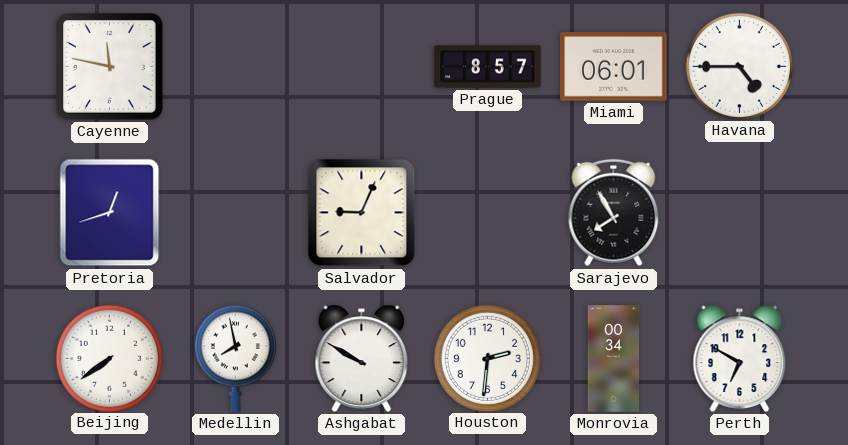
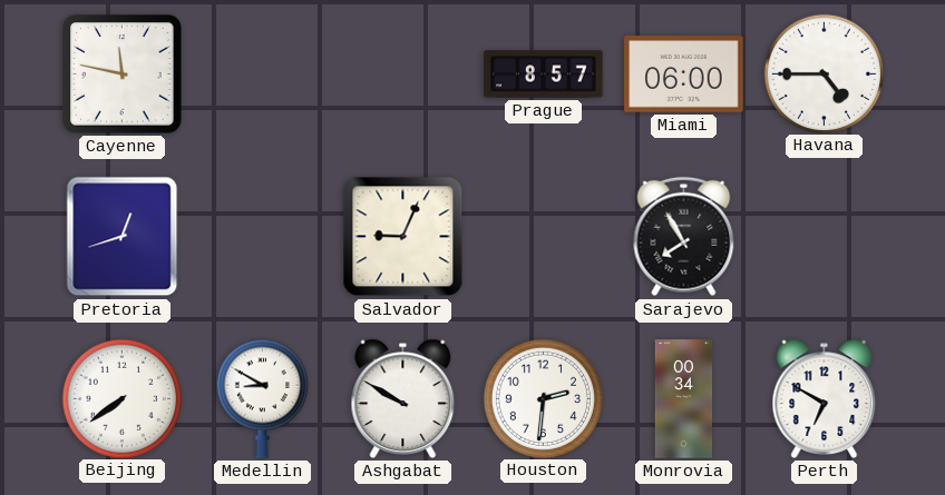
Miami: 06:01 -> 06:00
Medellin: 7:58 -> 8:50
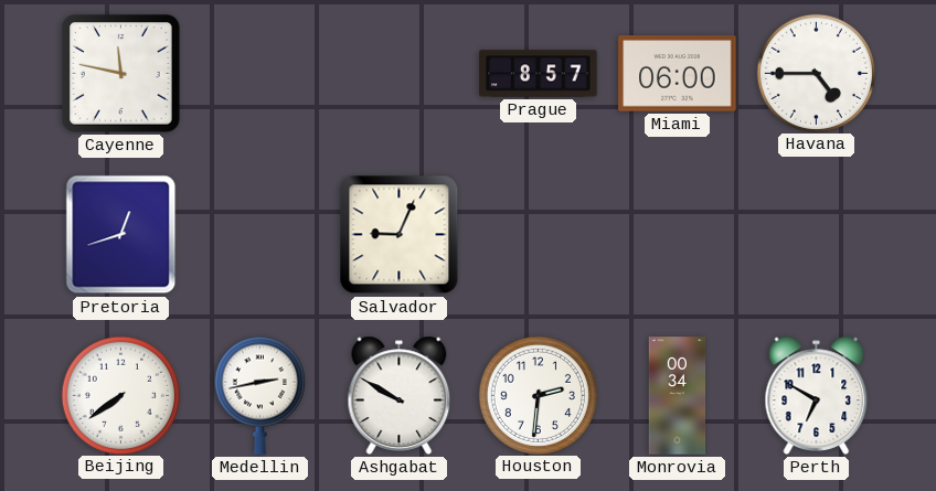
Sarajevo: 7:55 -> none
Medellin: 8:50 -> 2:43
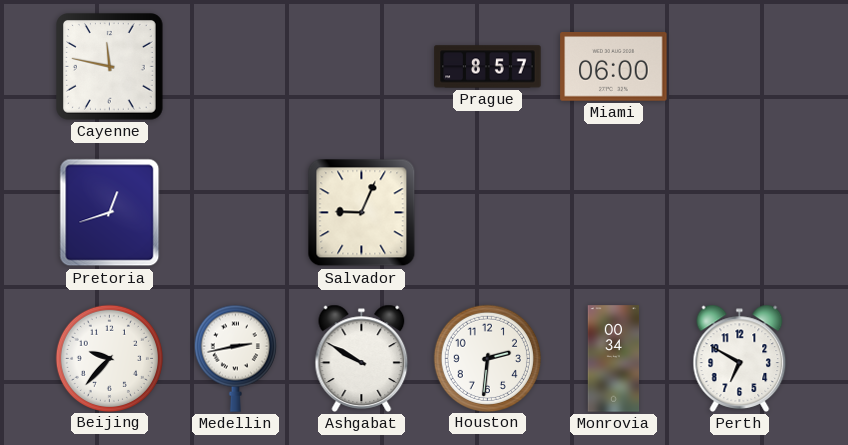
Havana: 4:45 -> none
Beijing: 7:39 -> 9:37
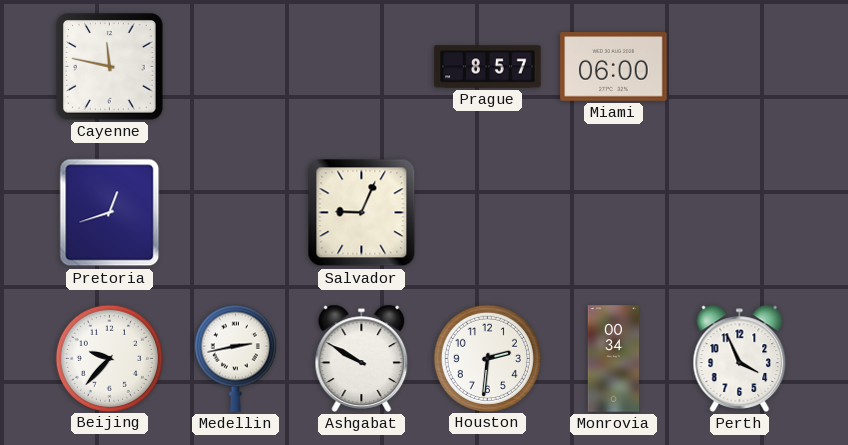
Perth: 6:50 -> 3:56
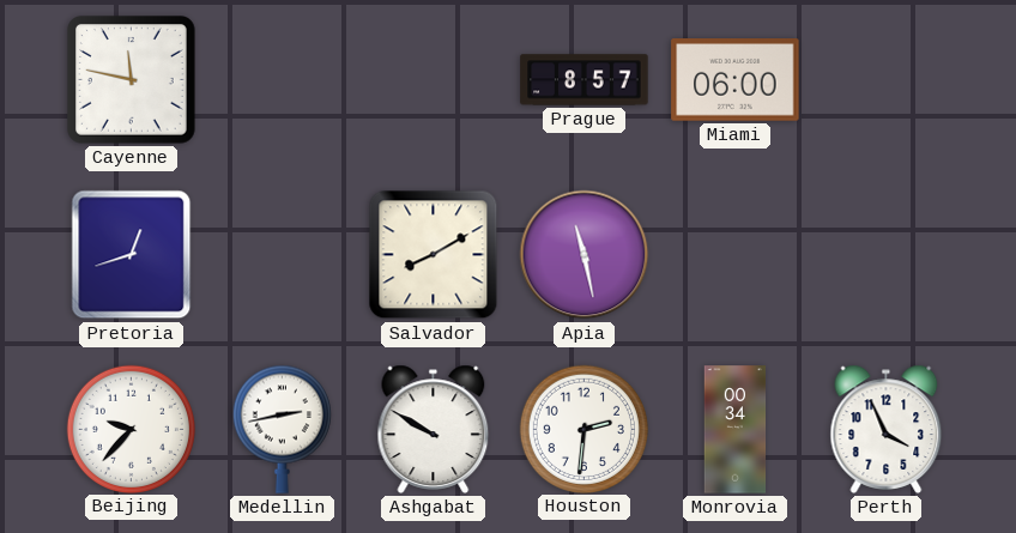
Salvador: 9:04 -> 8:10
Apia: none -> 11:28
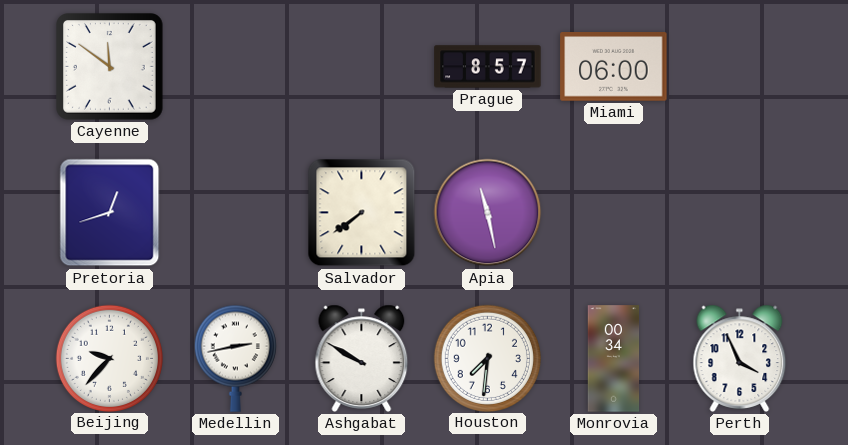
Cayenne: 11:47 -> 11:51
Salvador: 8:10 -> 7:39
Houston: 2:31 -> 7:31
